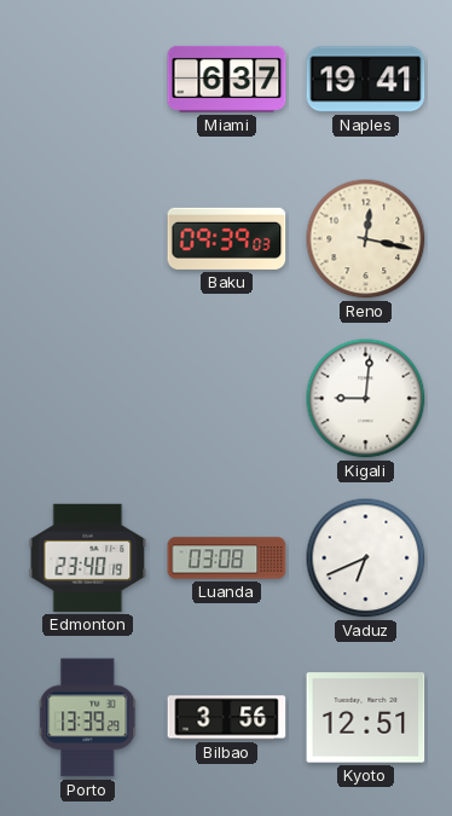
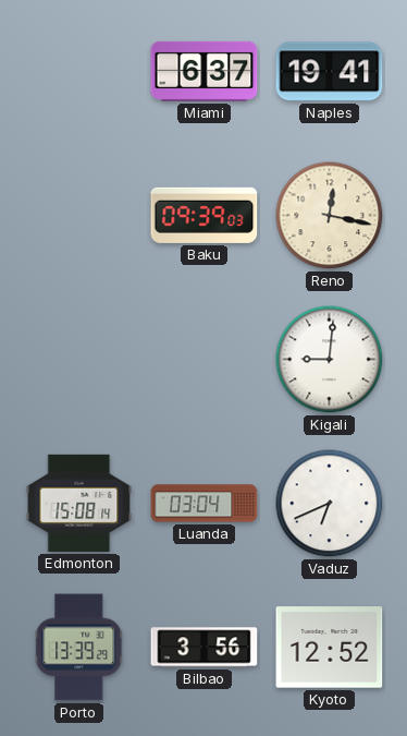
Edmonton: 23:40 -> 15:08
Luanda: 03:08 -> 03:04
Kyoto: 12:51 -> 12:52
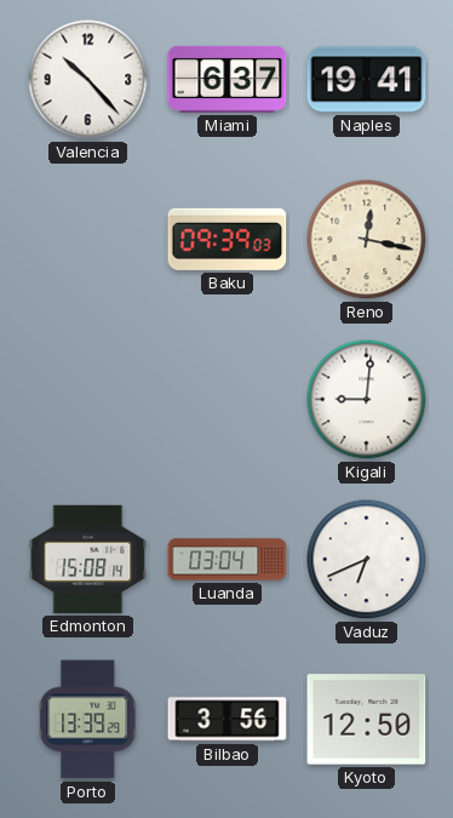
Valencia: none -> 10:23
Kyoto: 12:52 -> 12:50
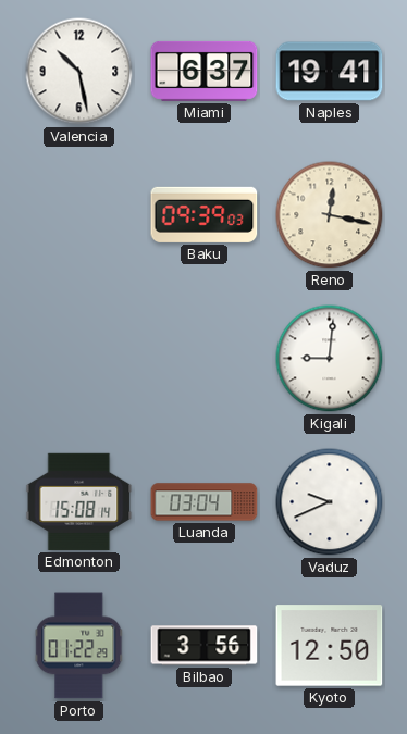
Valencia: 10:23 -> 10:28
Vaduz: 6:41 -> 9:41
Porto: 13:39 -> 01:22
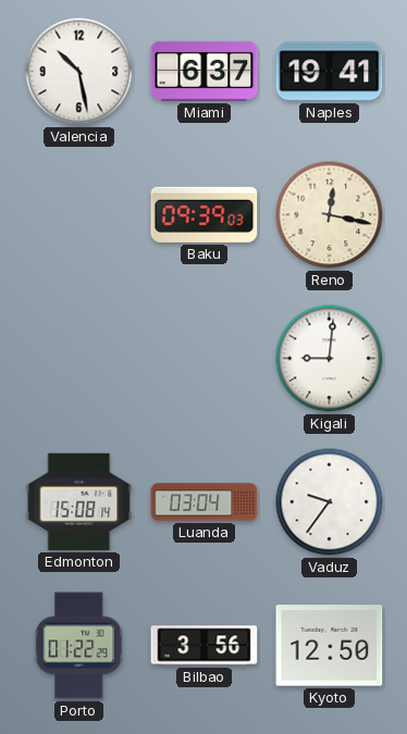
Vaduz: 9:41 -> 9:36
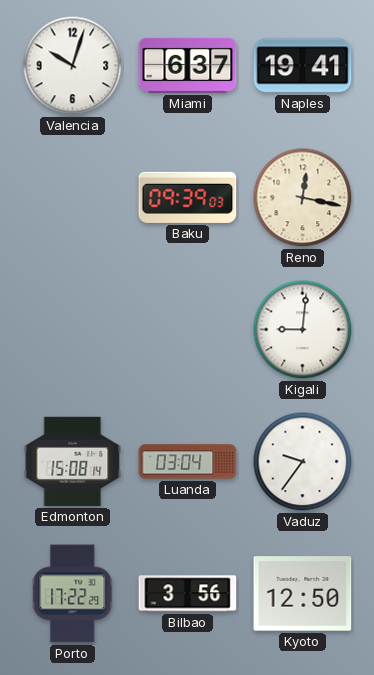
Valencia: 10:28 -> 10:03
Porto: 01:22 -> 17:22
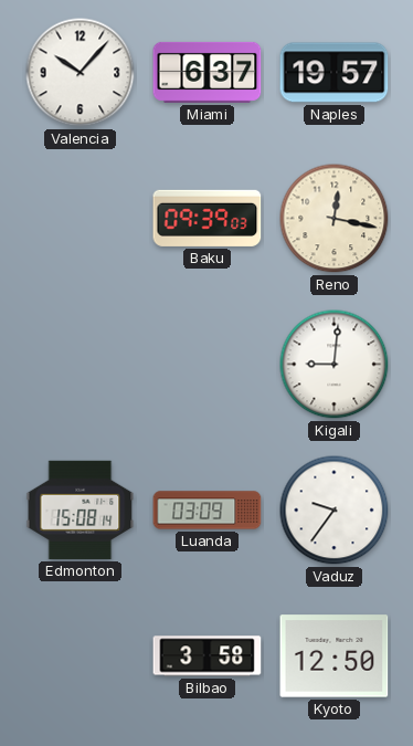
Valencia: 10:03 -> 10:07
Naples: 19:41 -> 19:57
Luanda: 03:04 -> 03:09
Porto: 17:22 -> none
Bilbao: 3:56 -> 3:58
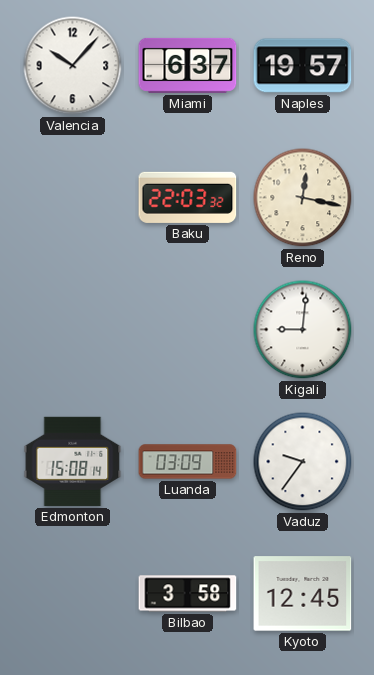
Baku: 09:39 -> 22:03
Kyoto: 12:50 -> 12:45
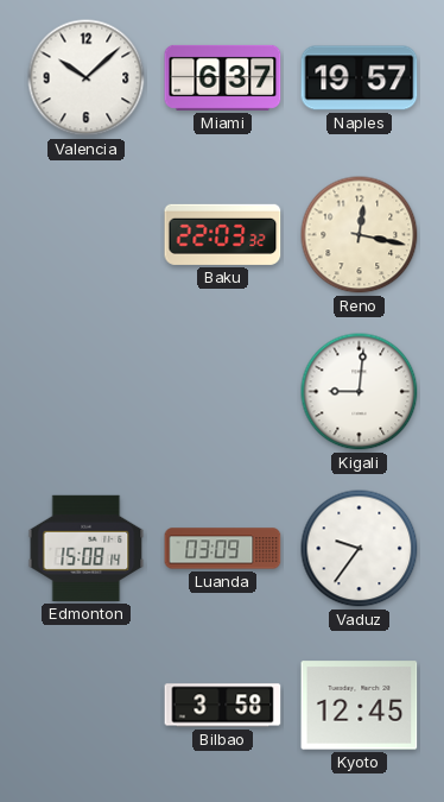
Valencia: 10:07 -> 10:08
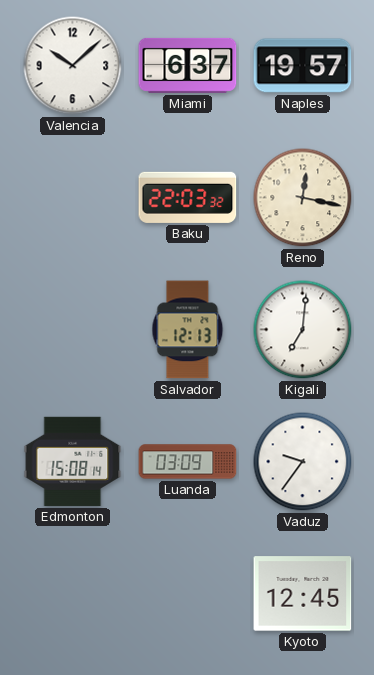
Salvador: none -> 12:13
Kigali: 9:01 -> 7:01
Bilbao: 3:58 -> none
